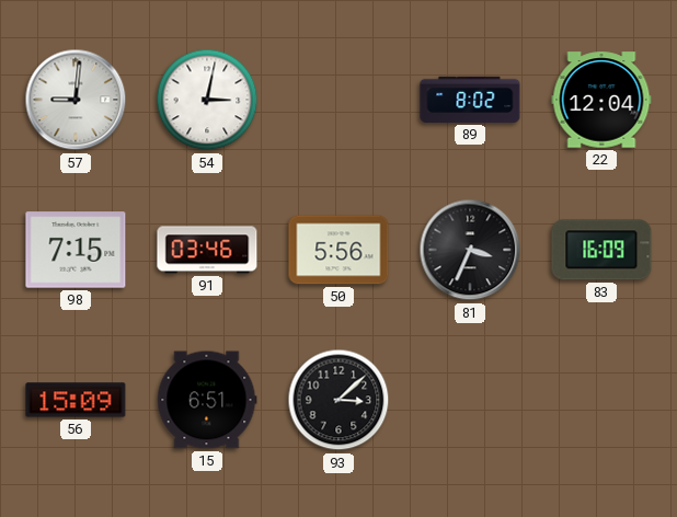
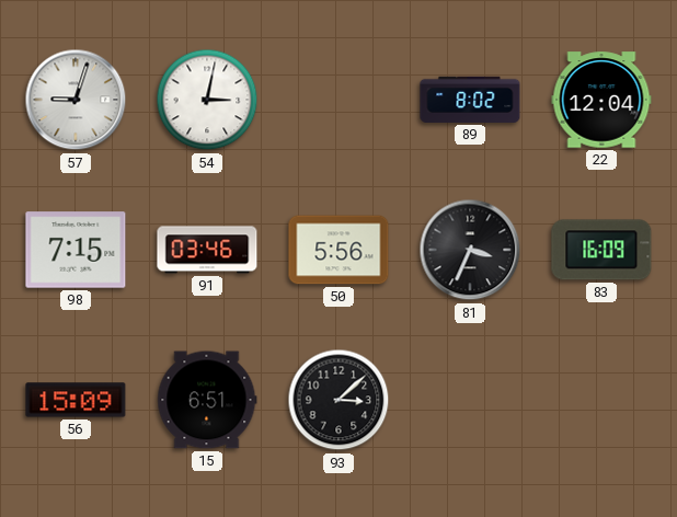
57: 9:01 -> 9:03
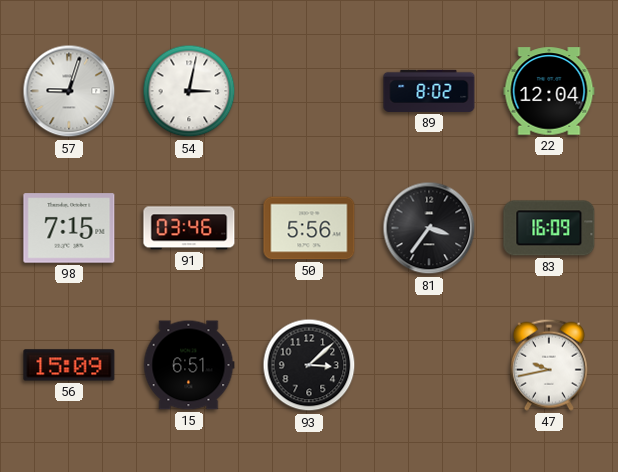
81: 3:34 -> 3:36
47: none -> 9:43
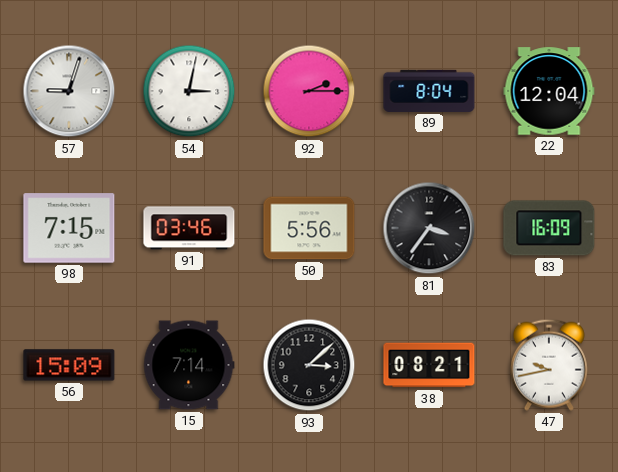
92: none -> 2:15
89: 8:02 -> 8:04
15: 6:51 -> 7:14
38: none -> 08:21
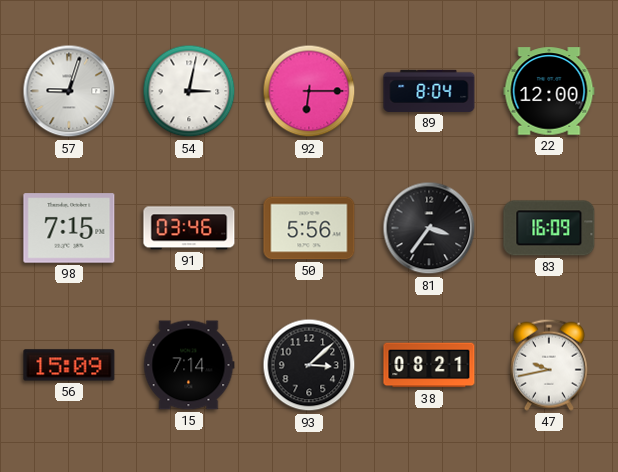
92: 2:15 -> 6:15
22: 12:04 -> 12:00
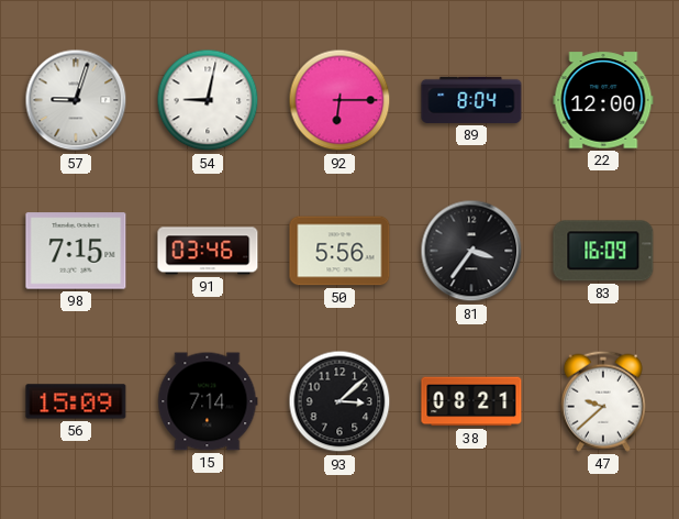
54: 3:02 -> 9:02
47: 9:43 -> 9:38
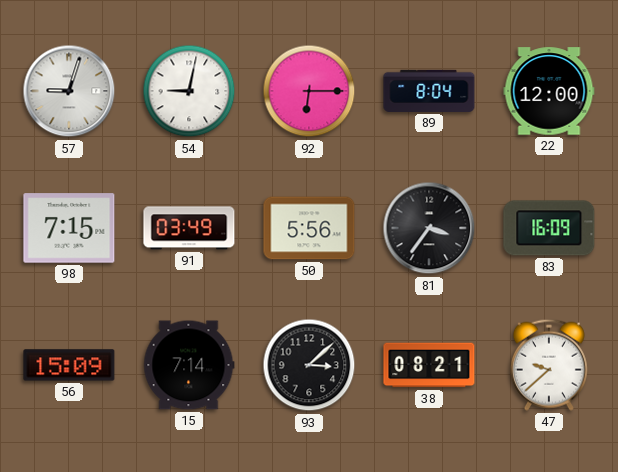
91: 03:46 -> 03:49
